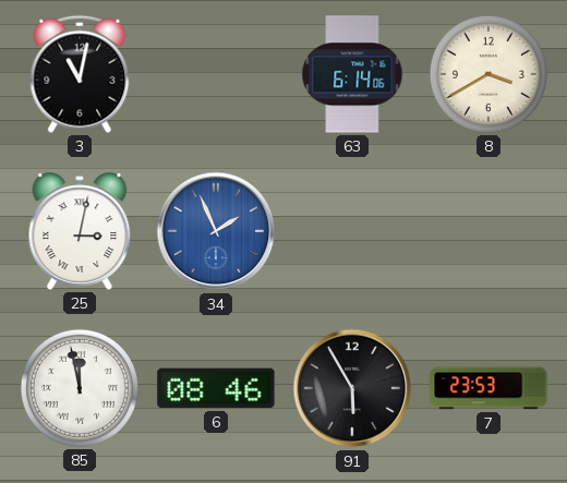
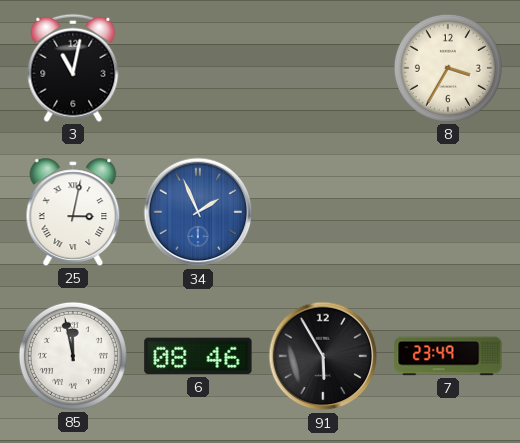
63: 6:14 -> none
8: 3:40 -> 3:35
7: 23:53 -> 23:49
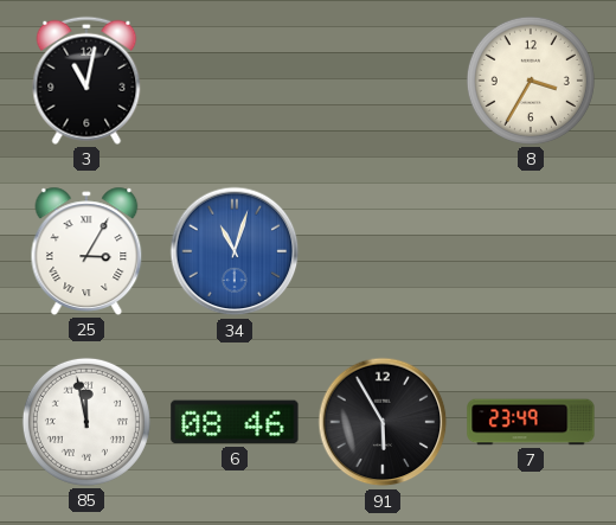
25: 3:02 -> 3:05
34: 1:56 -> 11:03
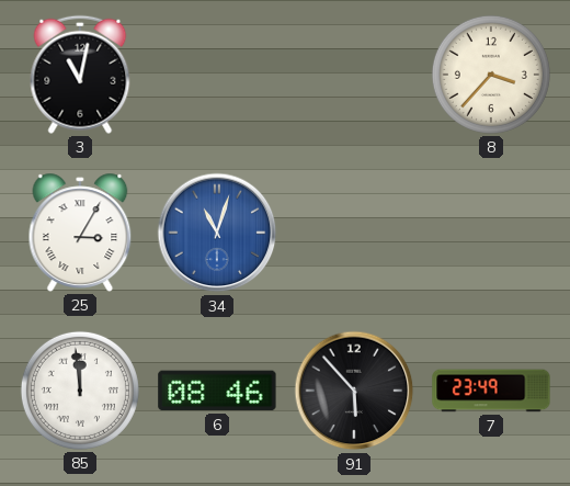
8: 3:35 -> 3:37
85: 11:58 -> 11:59
91: 5:55 -> 5:53
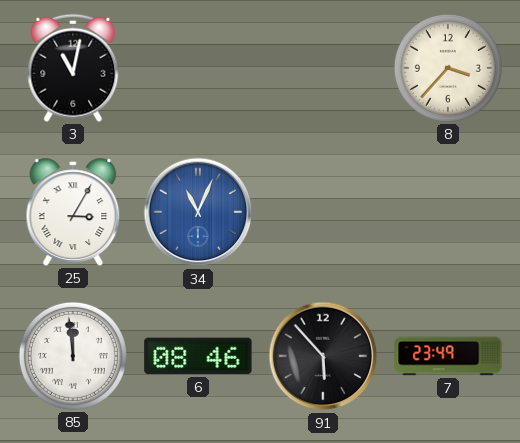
34: 11:03 -> 11:04
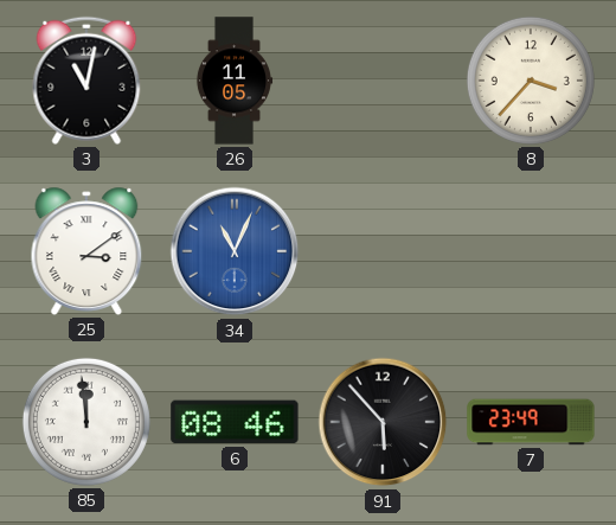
26: none -> 11:05
25: 3:05 -> 3:09
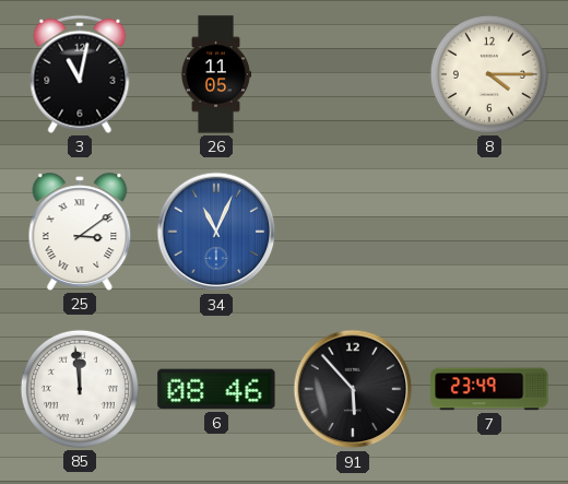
8: 3:37 -> 4:15
